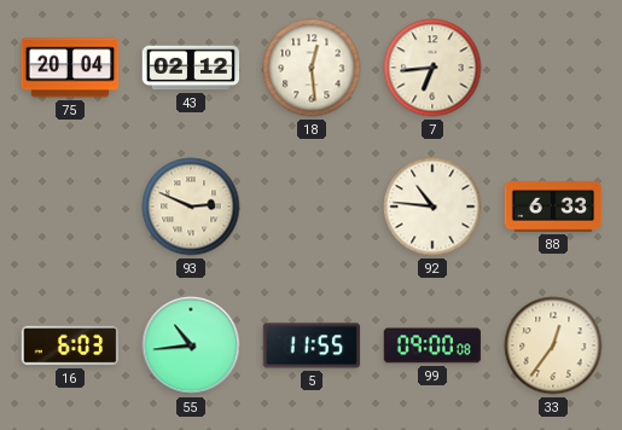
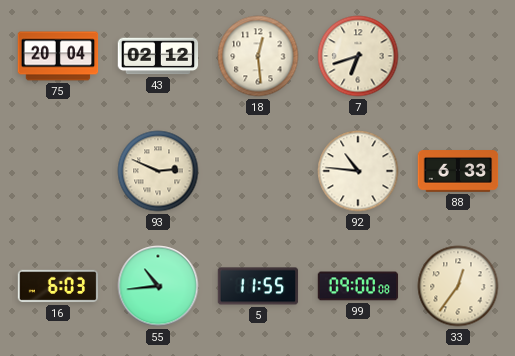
7: 6:44 -> 6:42
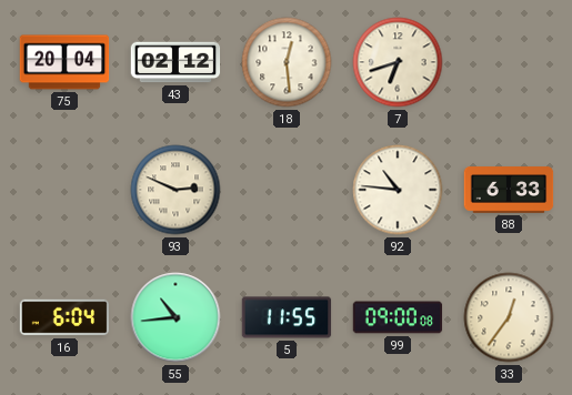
16: 6:03 -> 6:04
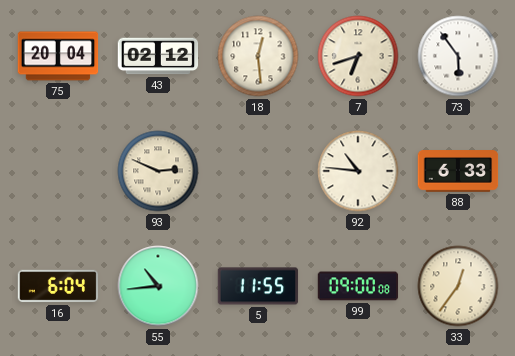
73: none -> 5:54
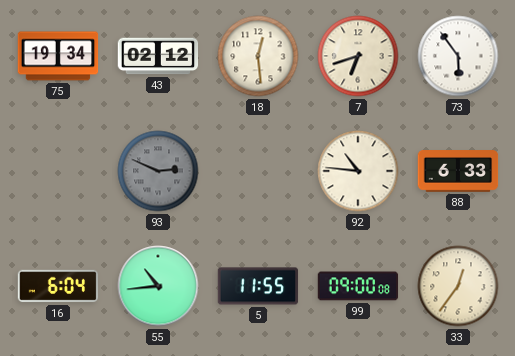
75: 20:04 -> 19:34
93 dial: cream -> grey
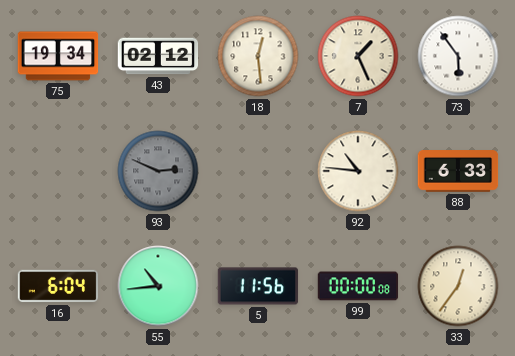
7: 6:42 -> 1:26
5: 11:55 -> 11:56
99: 09:00 -> 00:00
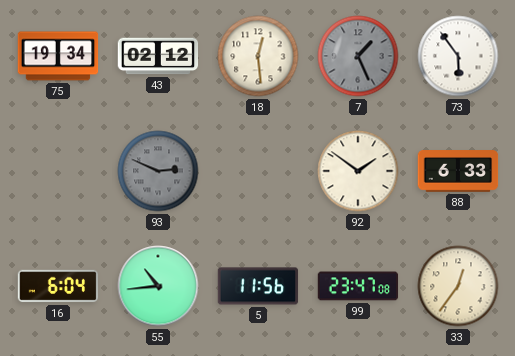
7 dial: cream -> grey
92: 10:46 -> 1:51
99: 00:00 -> 23:47
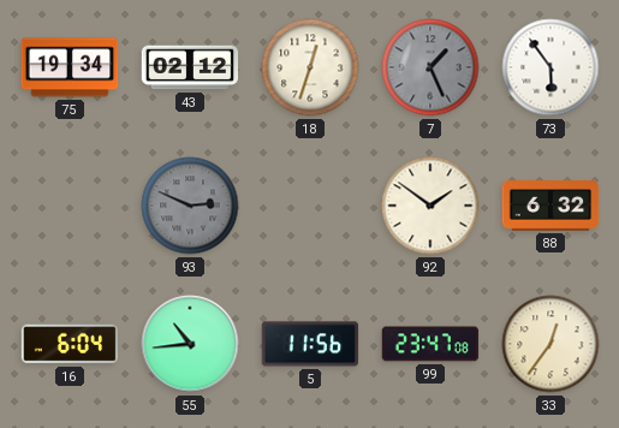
18: 12:29 -> 12:33
88: 6:33 -> 6:32
